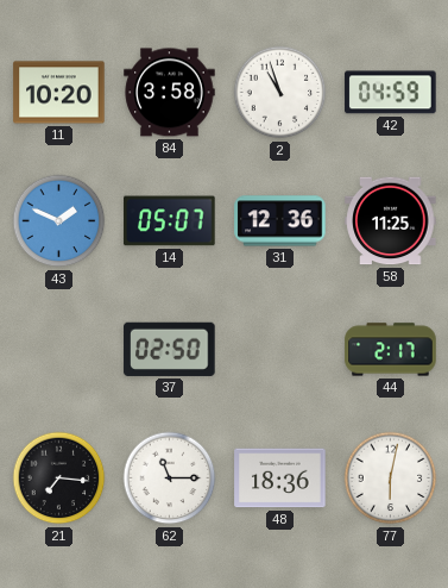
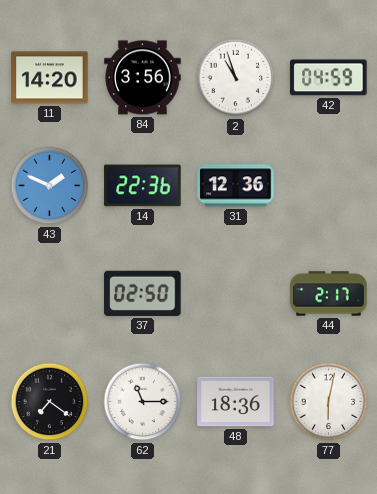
11: 10:20 -> 14:20
84: 3:58 -> 3:56
14: 05:07 -> 22:36
58: 11:25 -> none
21: 7:16 -> 7:21
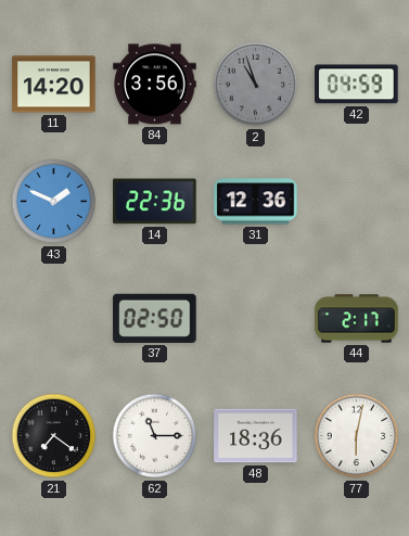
2 dial: white -> grey
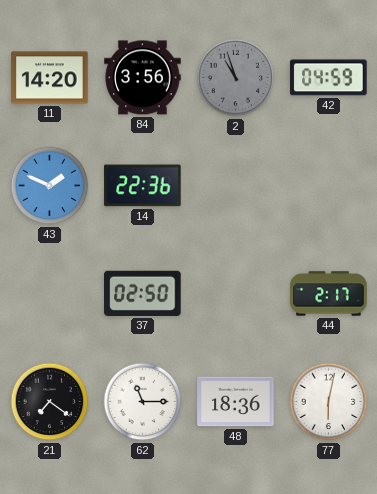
31: 12:36 -> none
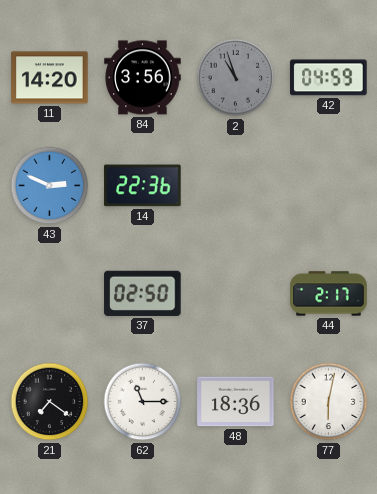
43: 1:49 -> 2:49
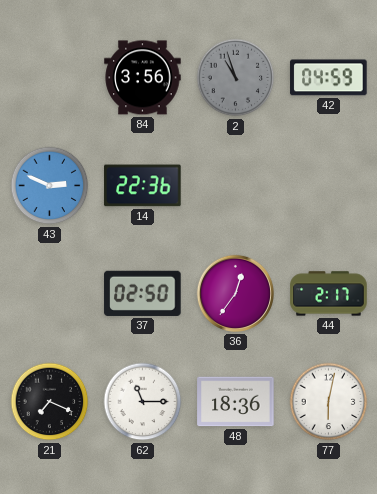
11: 14:20 -> none
36: none -> 12:36
21: 7:21 -> 7:19
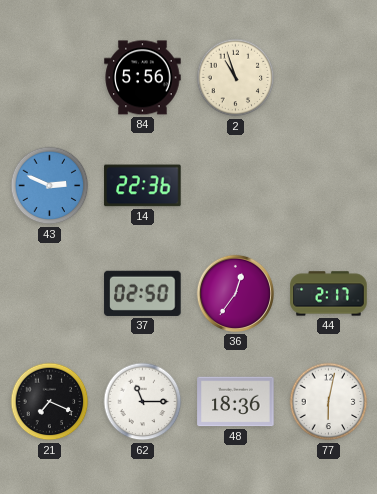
84: 3:56 -> 5:56
2 dial: grey -> cream
42: 04:59 -> none
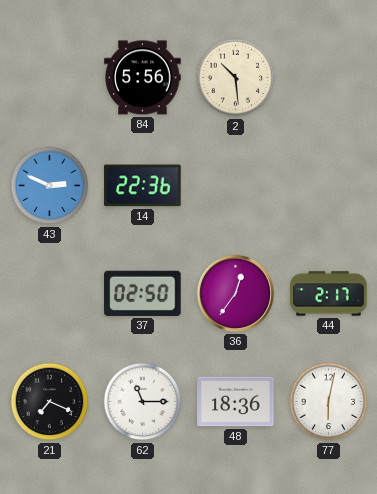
2: 10:57 -> 10:29
